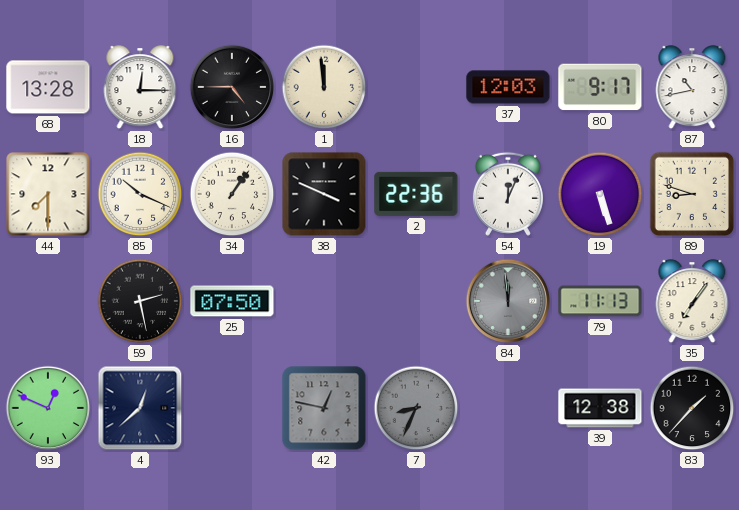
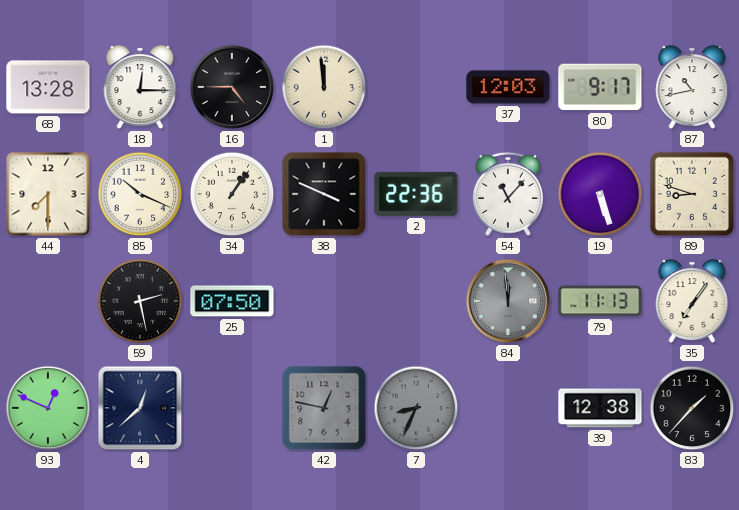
54: 12:04 -> 11:07
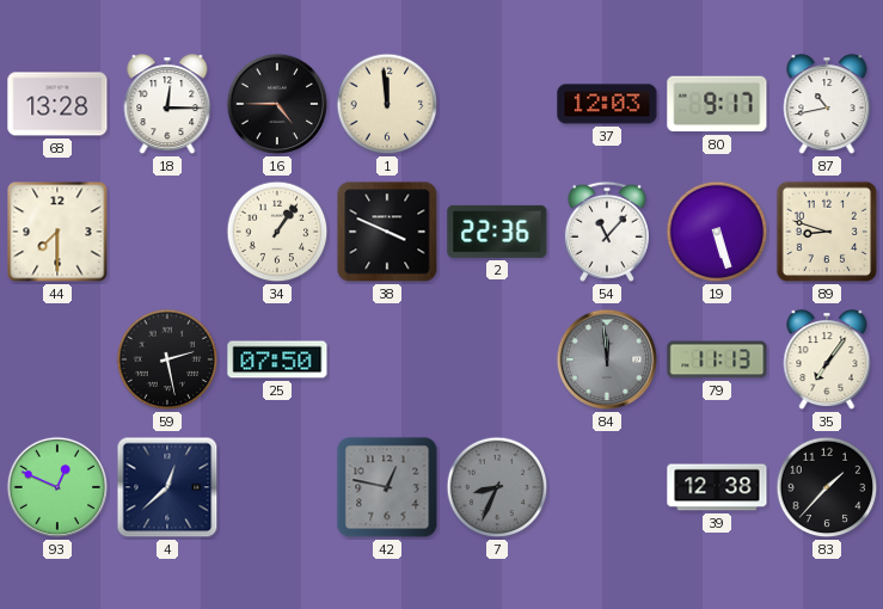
85: 10:19 -> none
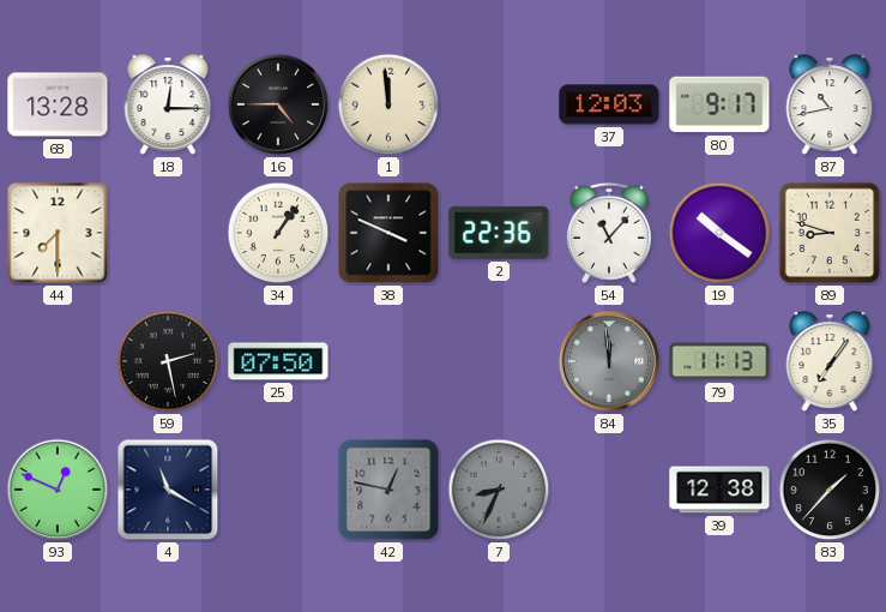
19: 5:27 -> 10:21
4: 12:38 -> 11:20
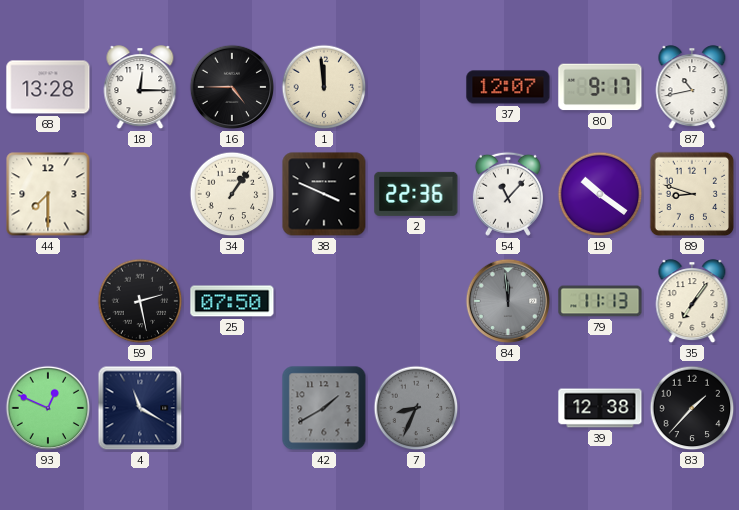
37: 12:03 -> 12:07
42: 12:47 -> 1:40
